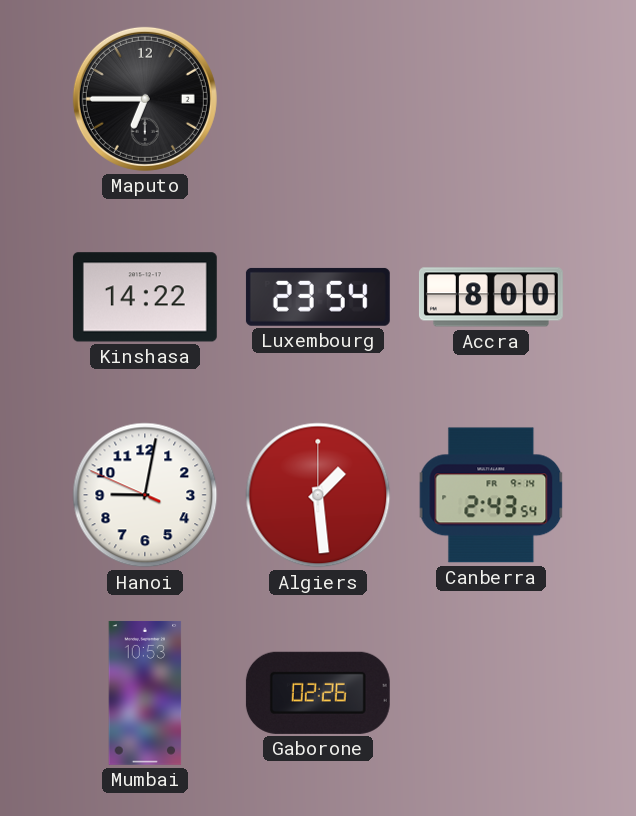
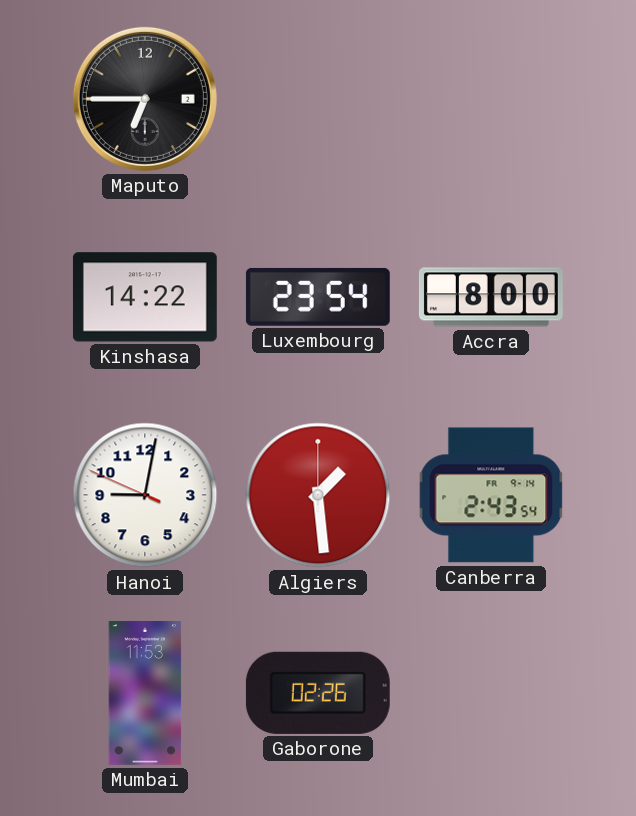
Mumbai: 10:53 -> 11:53
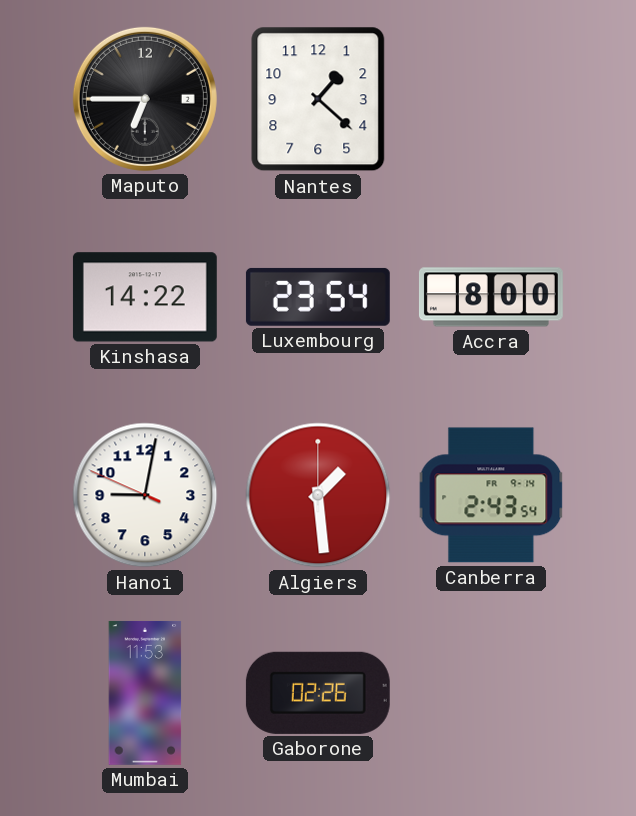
Nantes: none -> 1:22
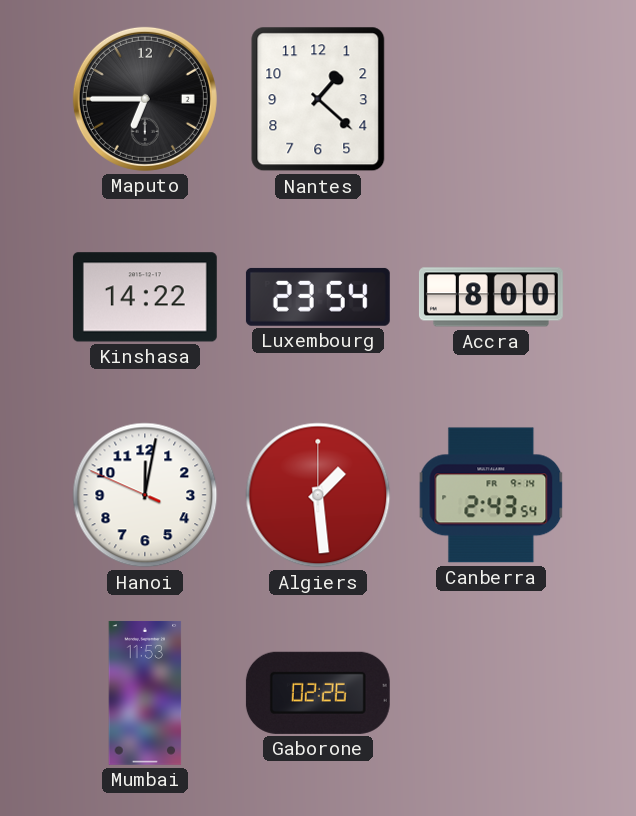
Hanoi: 9:01 -> 12:01
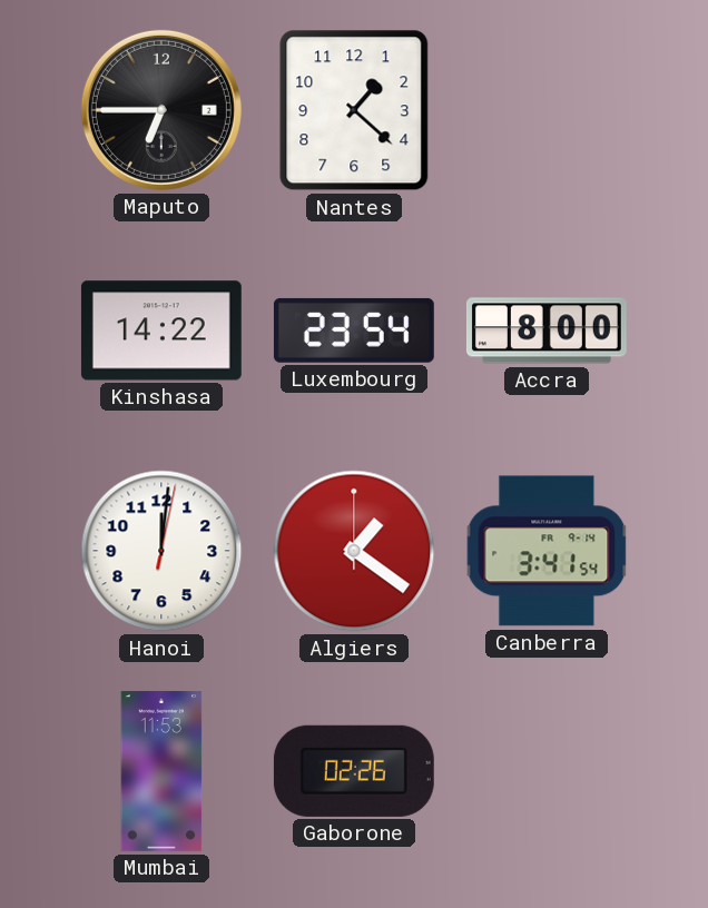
Hanoi: 12:01:49 -> 12:01:02
Algiers: 1:29 -> 1:21
Canberra: 2:43 -> 3:41
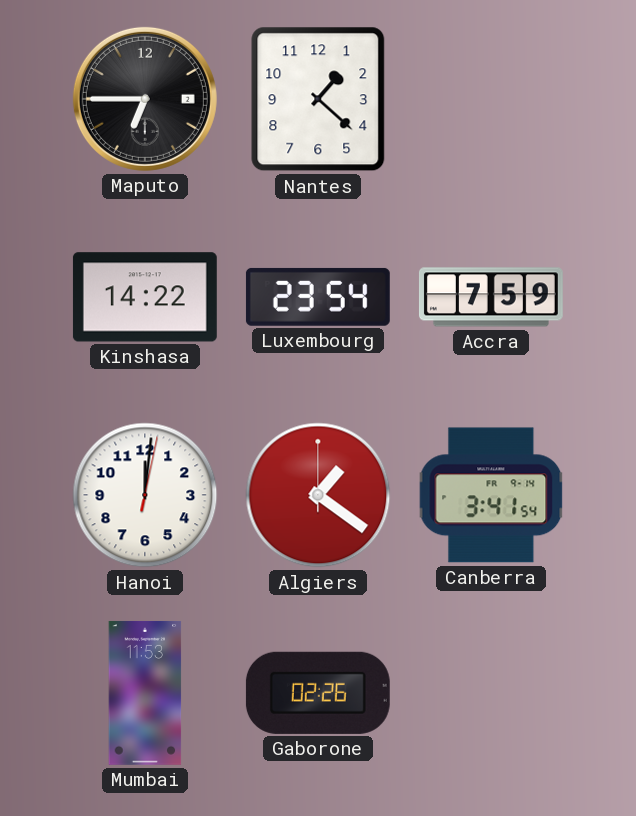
Accra: 8:00 -> 7:59
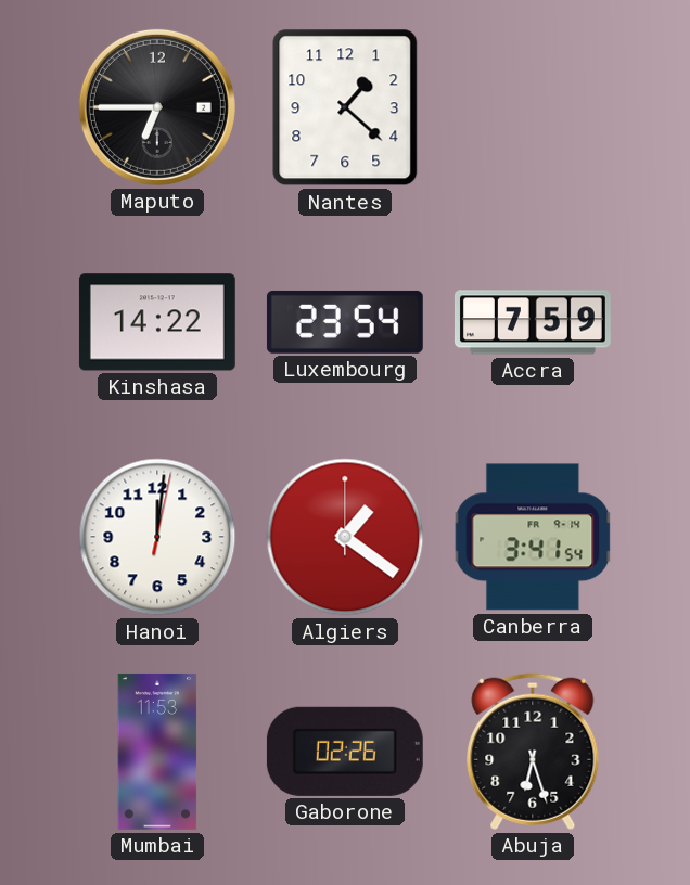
Abuja: none -> 6:27
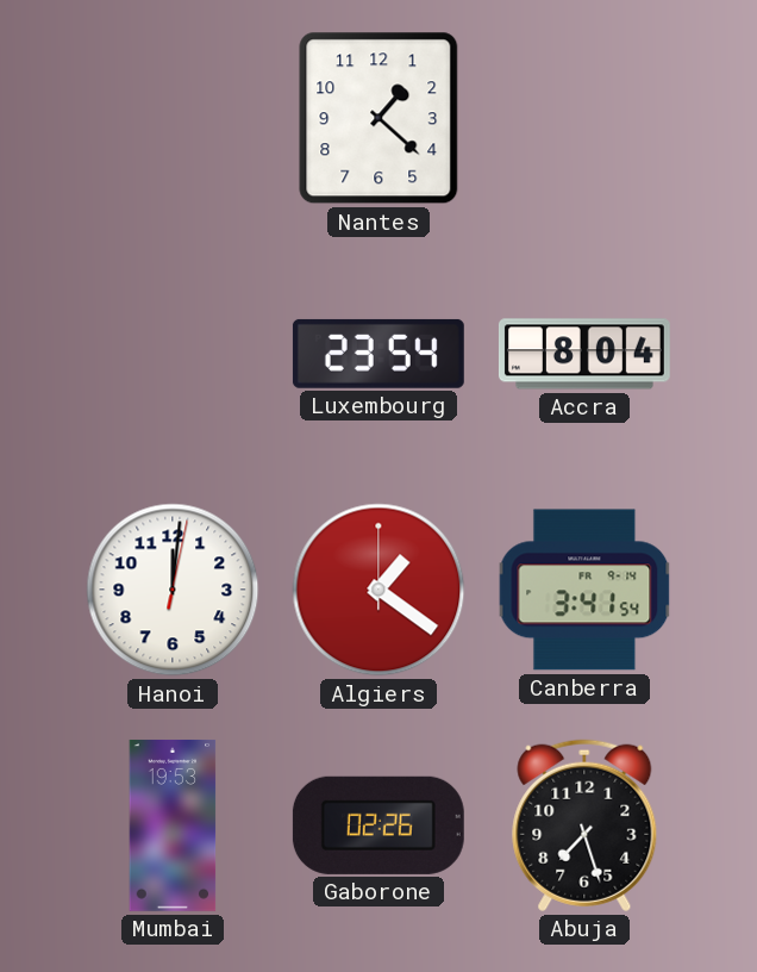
Maputo: 6:45 -> none
Kinshasa: 14:22 -> none
Accra: 7:59 -> 8:04
Mumbai: 11:53 -> 19:53
Abuja: 6:27 -> 7:27
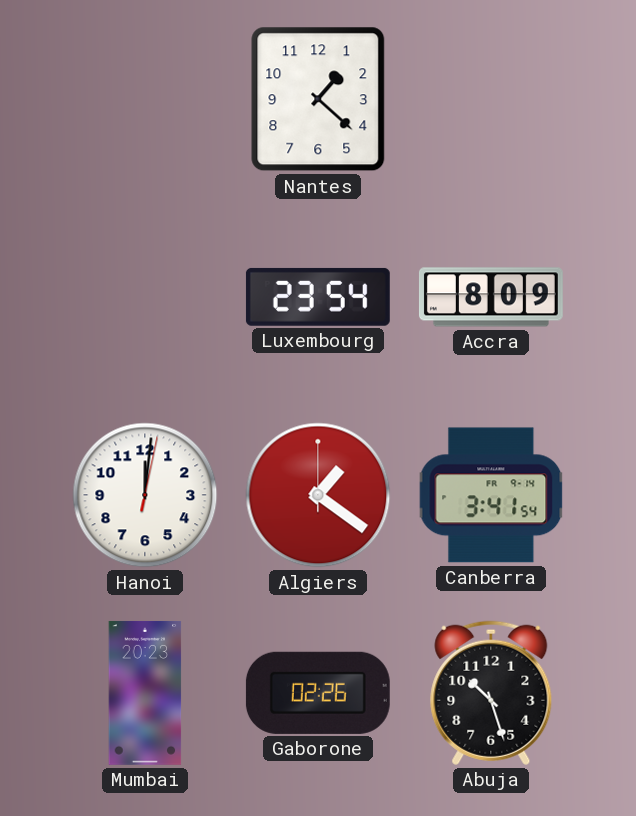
Accra: 8:04 -> 8:09
Mumbai: 19:53 -> 20:23
Abuja: 7:27 -> 10:27
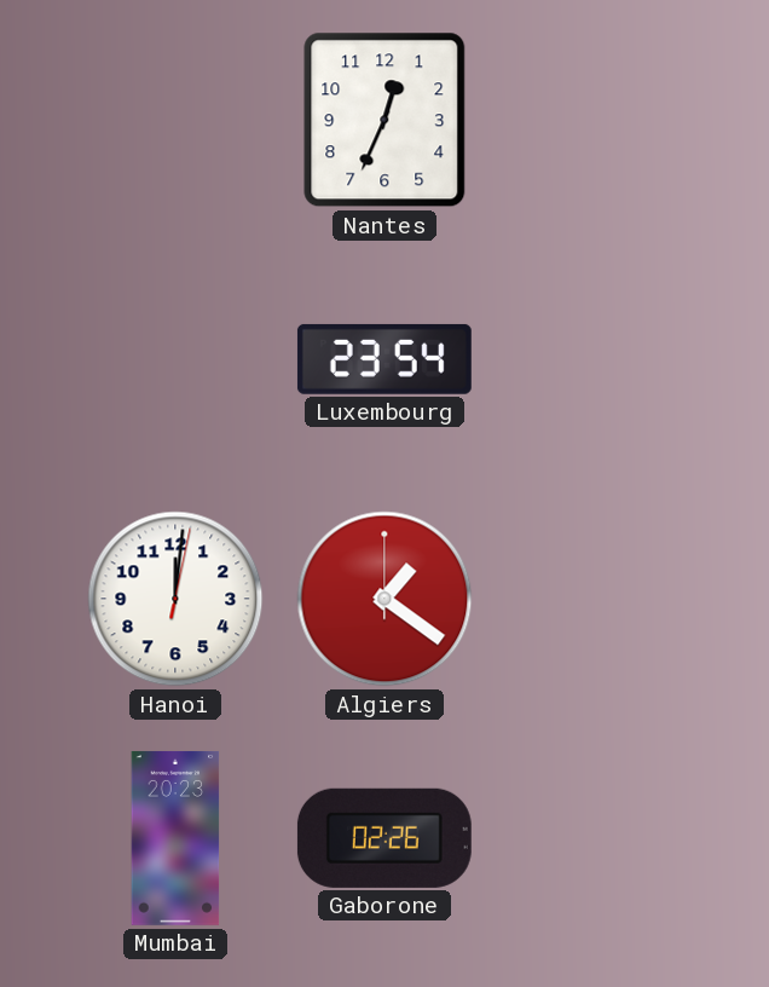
Nantes: 1:22 -> 12:34
Accra: 8:09 -> none
Canberra: 3:41 -> none
Abuja: 10:27 -> none
